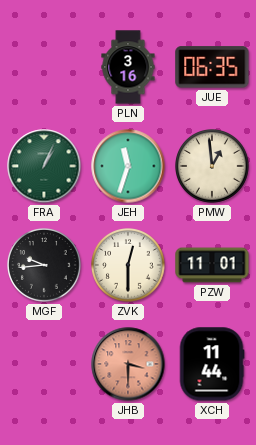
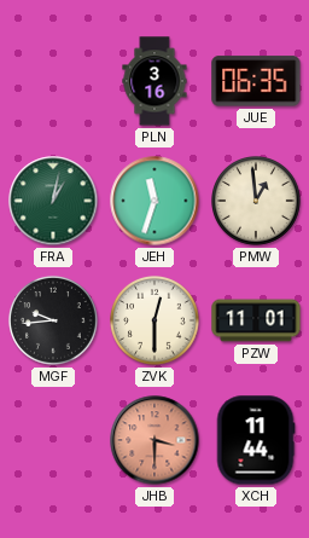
FRA: 1:04 -> 1:02
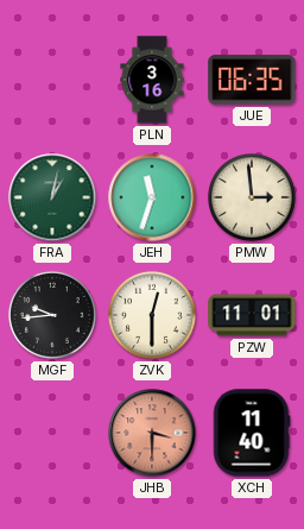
PMW: 12:59 -> 2:59
XCH: 11:44 -> 11:40
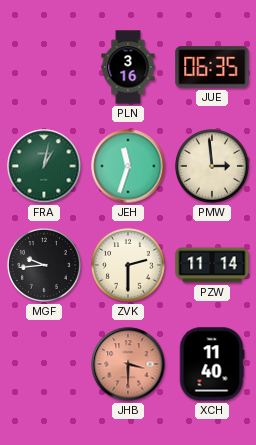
ZVK: 12:30 -> 2:30
PZW: 11:01 -> 11:14
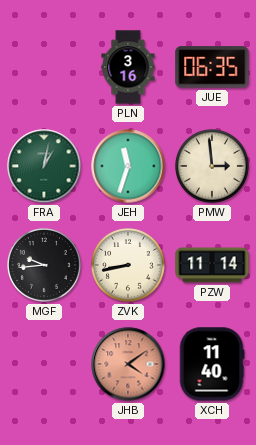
ZVK: 2:30 -> 8:43
JHB: 3:30 -> 4:09
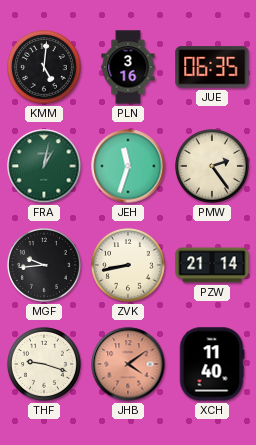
KMM: none -> 5:01
PMW: 2:59 -> 2:24
PZW: 11:14 -> 21:14
THF: none -> 9:18
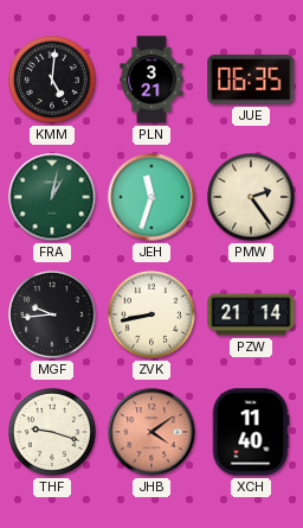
PLN: 3:16 -> 3:21
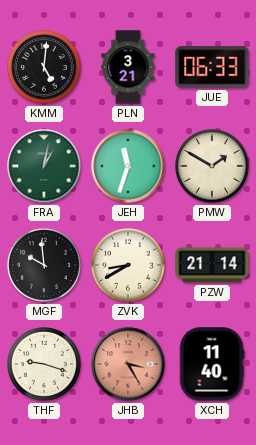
JUE: 06:35 -> 06:33
PMW: 2:24 -> 1:50
MGF: 9:44 -> 9:59
ZVK: 8:43 -> 8:40
JHB: 4:09 -> 3:25
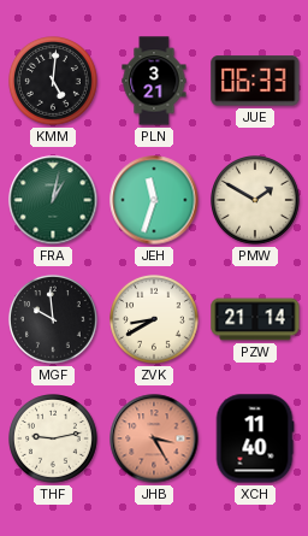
THF: 9:18 -> 9:13
